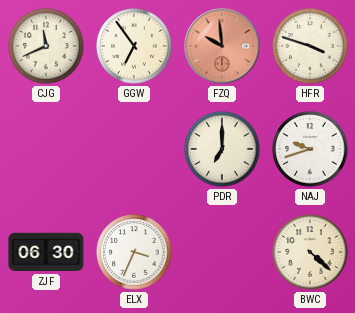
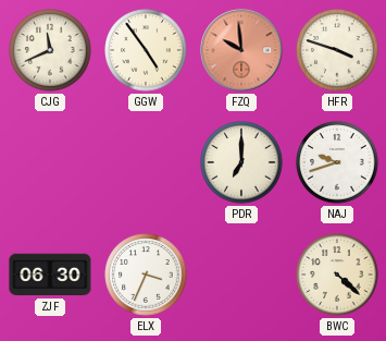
GGW: 6:54 -> 4:54
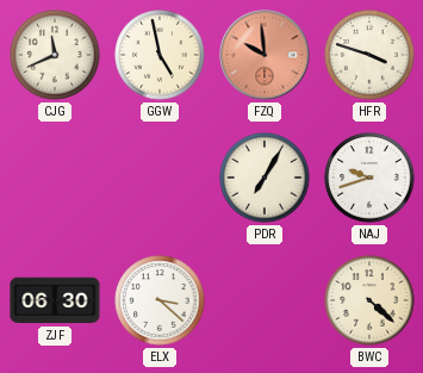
GGW: 4:54 -> 4:58
PDR: 7:00 -> 7:05
ELX: 3:34 -> 3:22
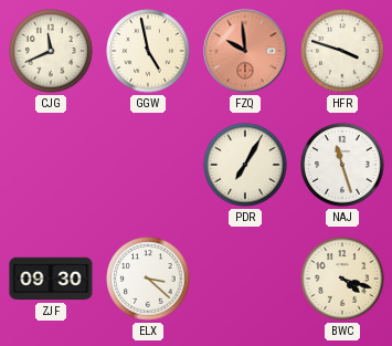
NAJ: 9:42 -> 11:27
ZJF: 06:30 -> 09:30
BWC: 4:22 -> 4:18
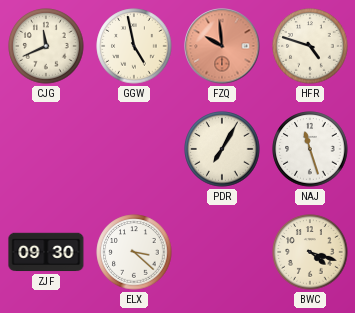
HFR: 3:48 -> 4:48
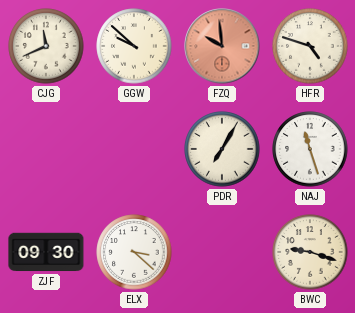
GGW: 4:58 -> 9:52
BWC: 4:18 -> 9:18
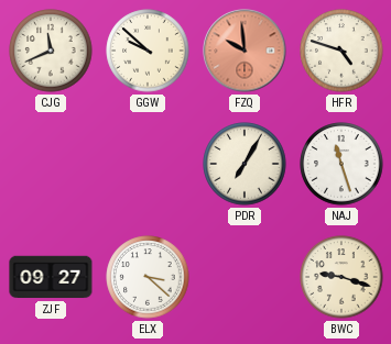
ZJF: 09:30 -> 09:27
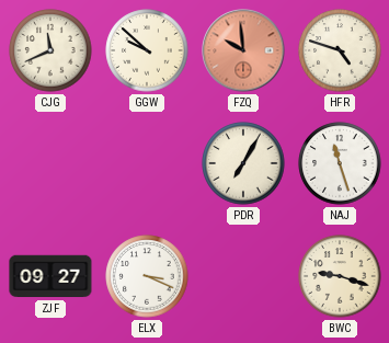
ELX: 3:22 -> 3:19
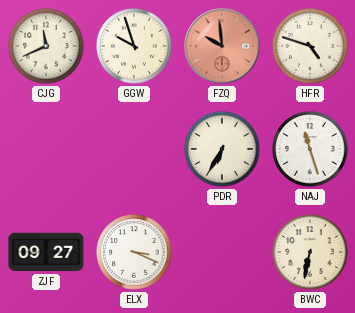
GGW: 9:52 -> 9:57
PDR: 7:05 -> 6:35
BWC: 9:18 -> 6:32
